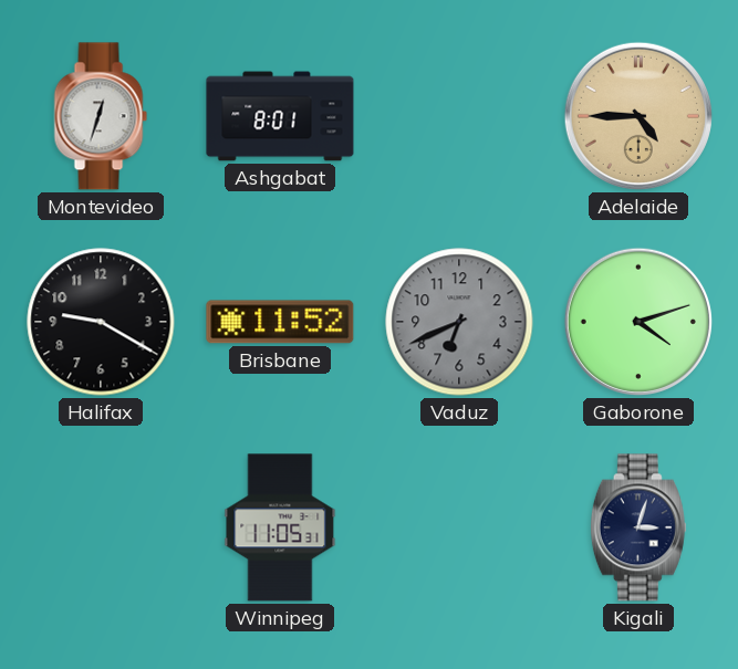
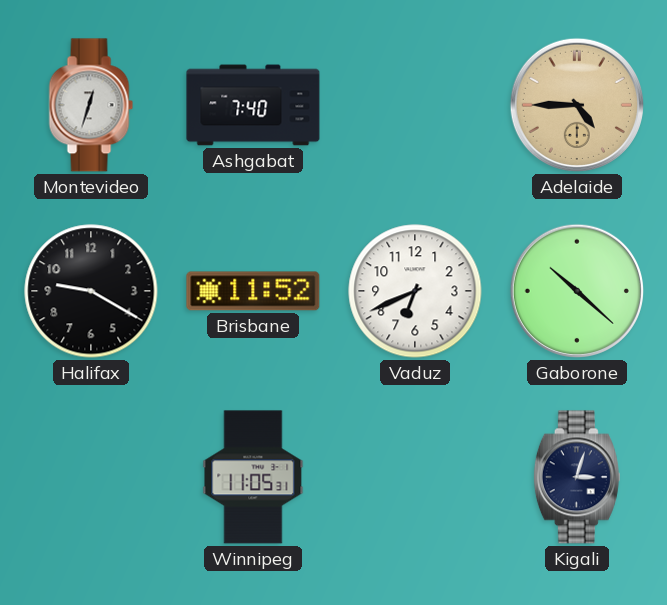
Ashgabat: 8:01 -> 7:40
Vaduz dial: grey -> white
Gaborone: 4:12 -> 10:22
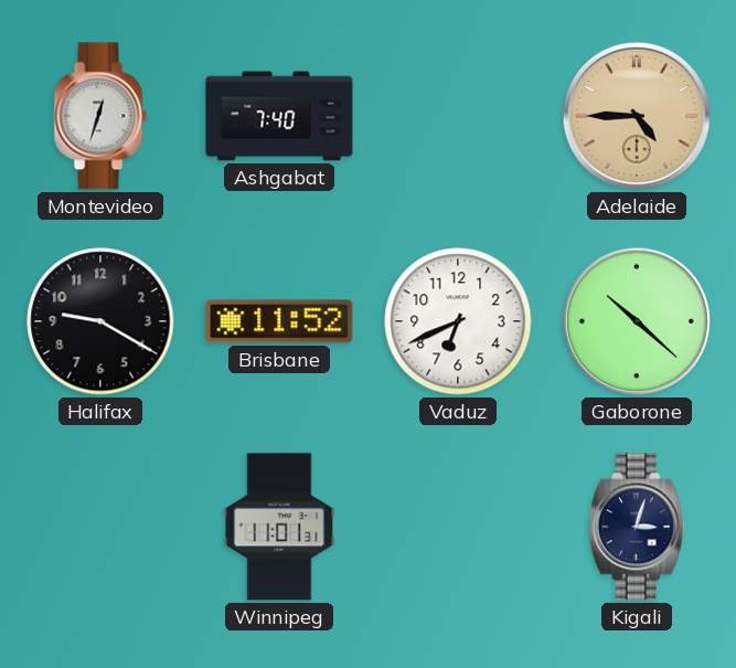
Winnipeg: 11:05 -> 11:01
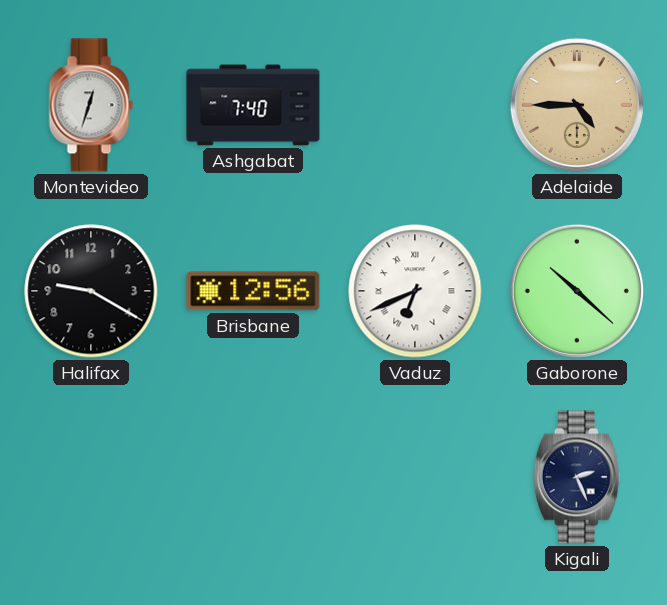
Brisbane: 11:52 -> 12:56
Vaduz numerals: Arabic -> Roman
Winnipeg: 11:01 -> none
Kigali: 3:03 -> 2:26
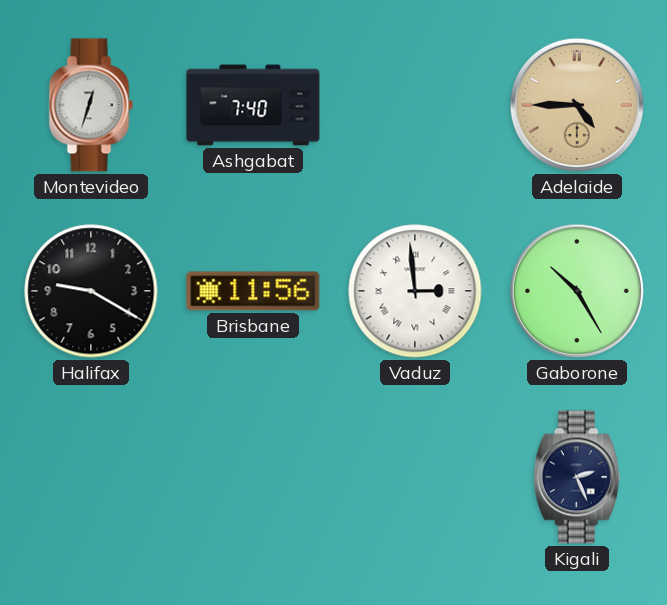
Brisbane: 12:56 -> 11:56
Vaduz: 6:41 -> 2:59
Gaborone: 10:22 -> 10:25
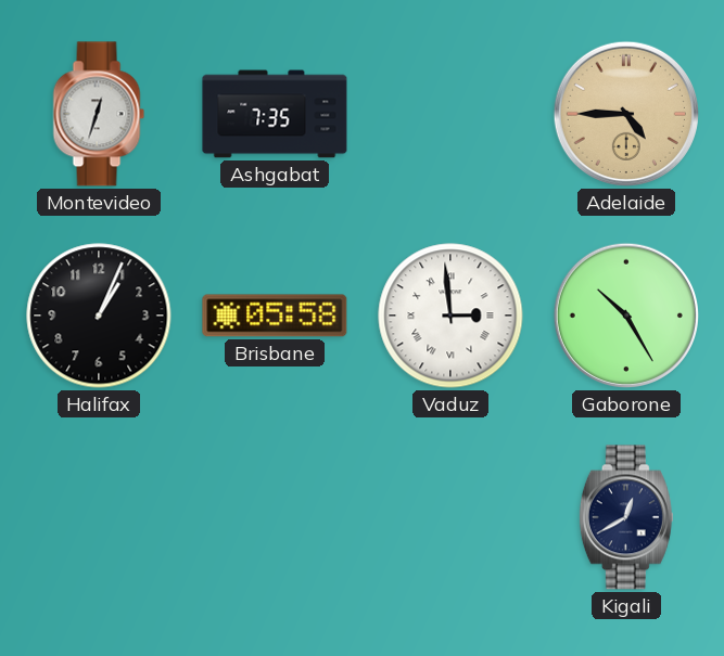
Ashgabat: 7:40 -> 7:35
Halifax: 9:20 -> 1:04
Brisbane: 11:56 -> 05:58
Kigali: 2:26 -> 12:40
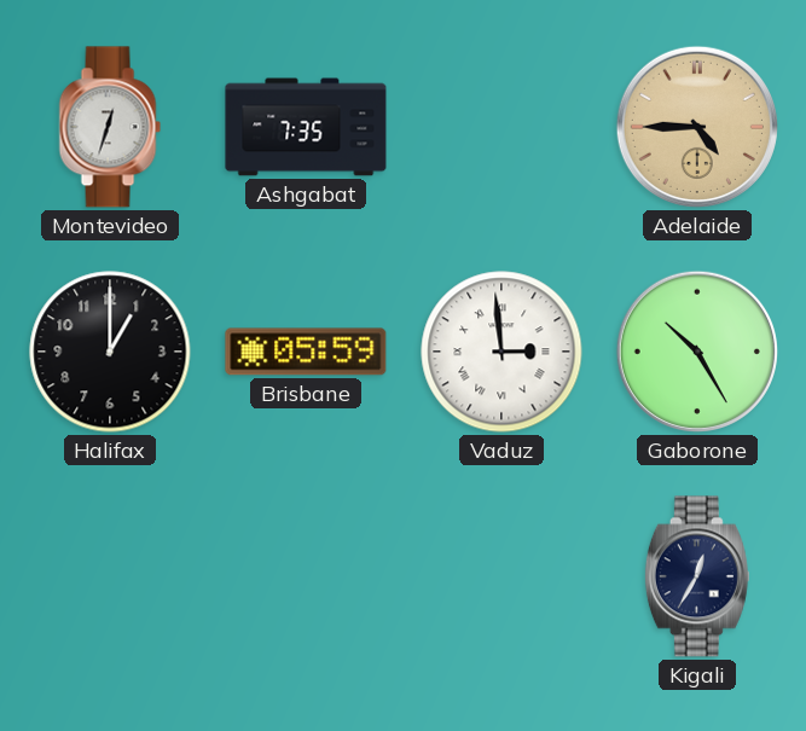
Halifax: 1:04 -> 1:00
Brisbane: 05:58 -> 05:59
Kigali: 12:40 -> 12:35
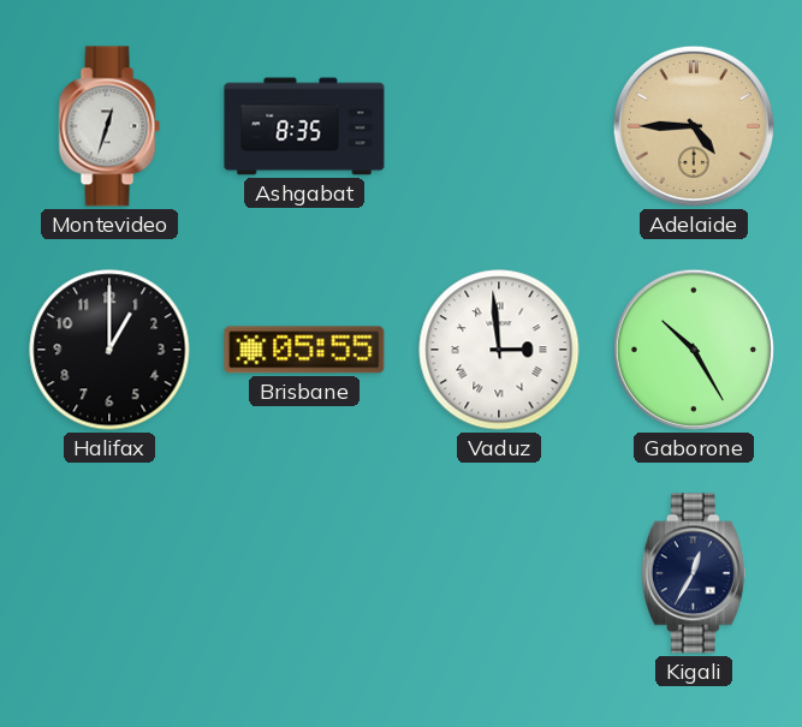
Ashgabat: 7:35 -> 8:35
Brisbane: 05:59 -> 05:55
